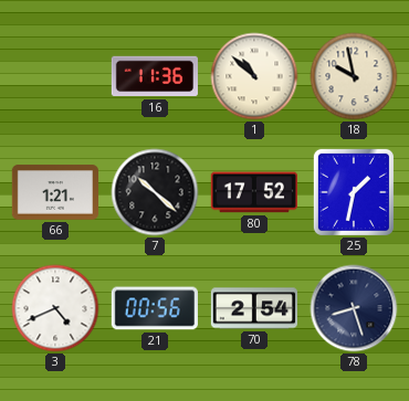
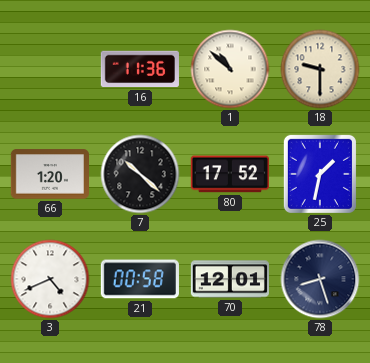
18: 9:58 -> 9:30
66: 1:21 -> 1:20
21: 00:56 -> 00:58
70: 2:54 -> 12:01
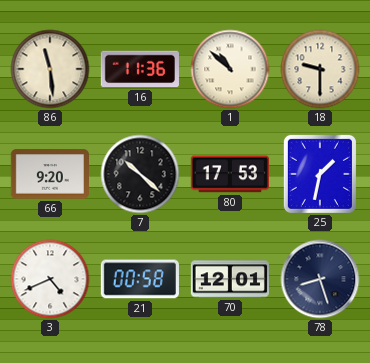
86: none -> 11:29
66: 1:20 -> 9:20
80: 17:52 -> 17:53
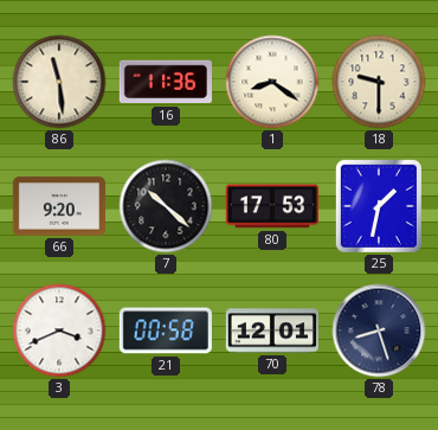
1: 10:52 -> 8:21
3: 4:41 -> 3:41
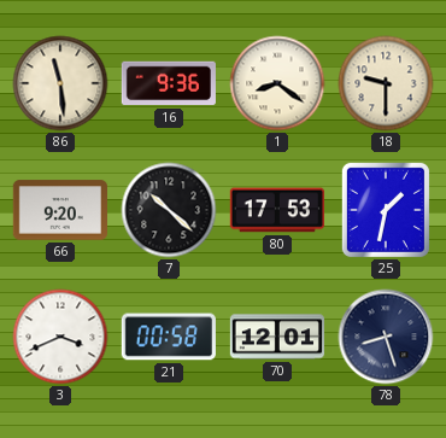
16: 11:36 -> 9:36
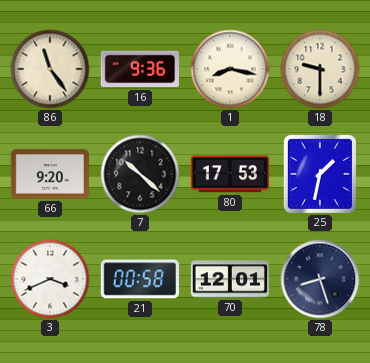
86: 11:29 -> 11:24
1: 8:21 -> 8:17
